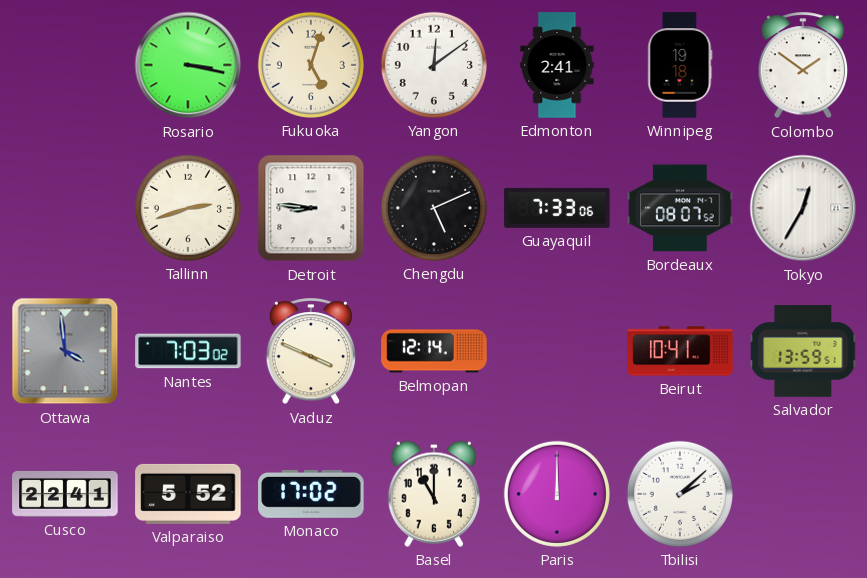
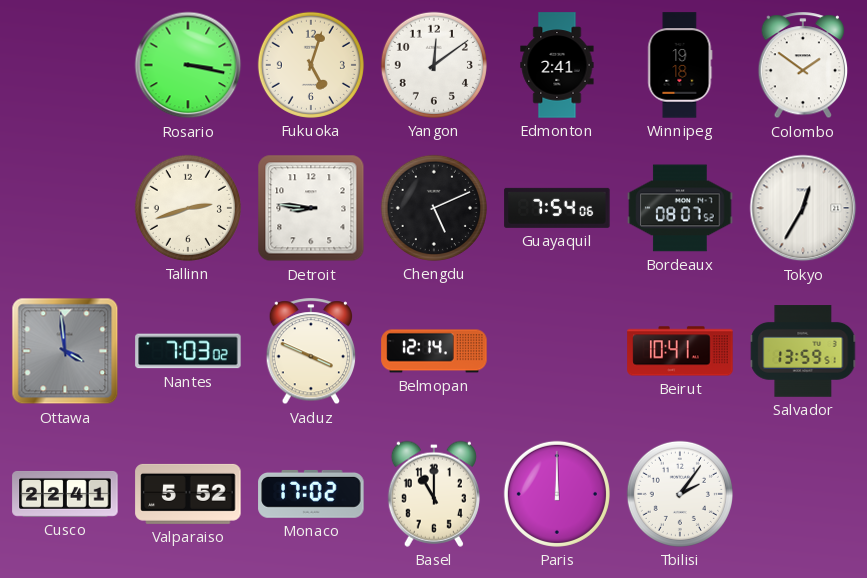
Guayaquil: 7:33 -> 7:54
Tbilisi: 2:08 -> 2:06
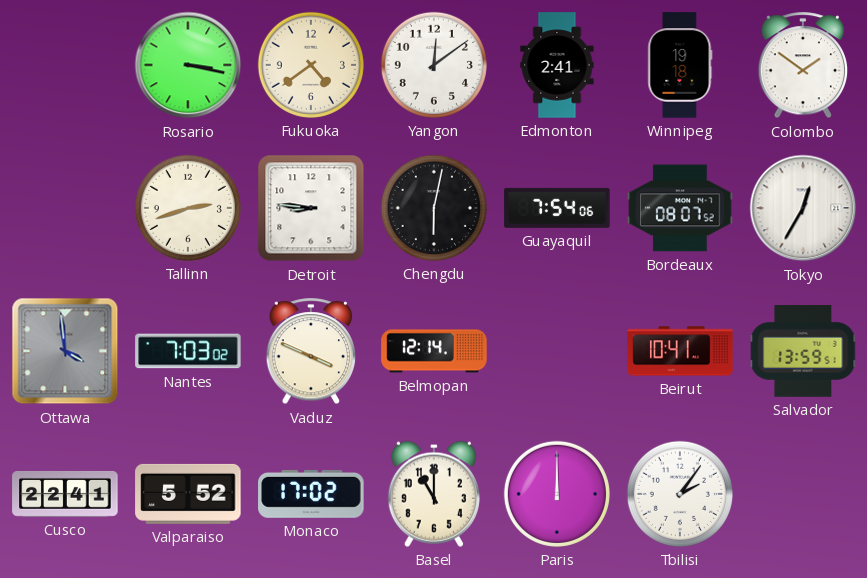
Fukuoka: 5:03 -> 4:39
Chengdu: 5:11 -> 6:02
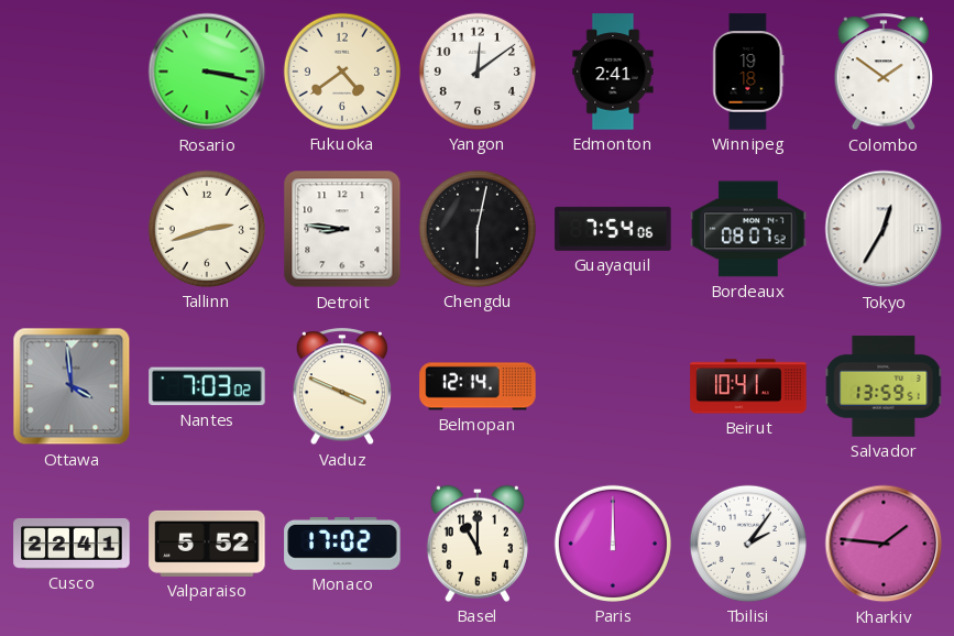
Kharkiv: none -> 1:46
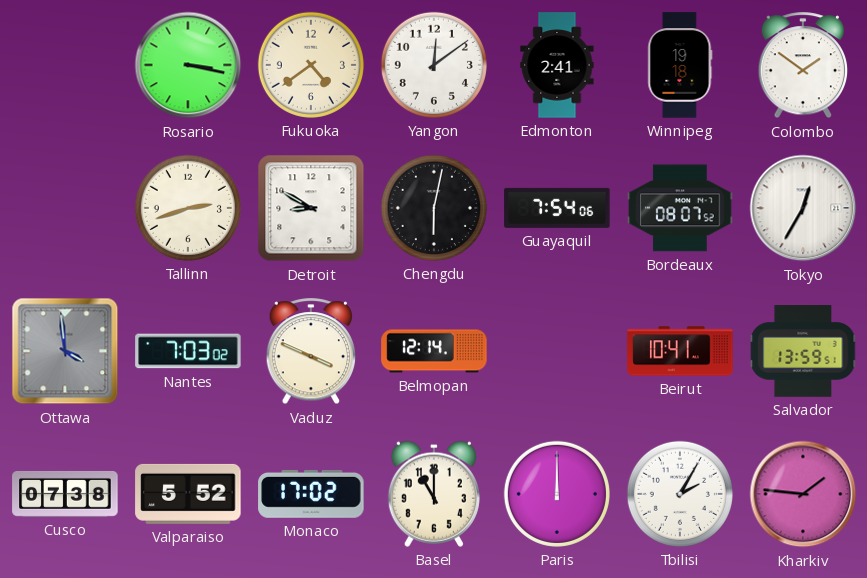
Detroit: 8:46 -> 8:50
Cusco: 22:41 -> 07:38
Tbilisi: 2:06 -> 2:05
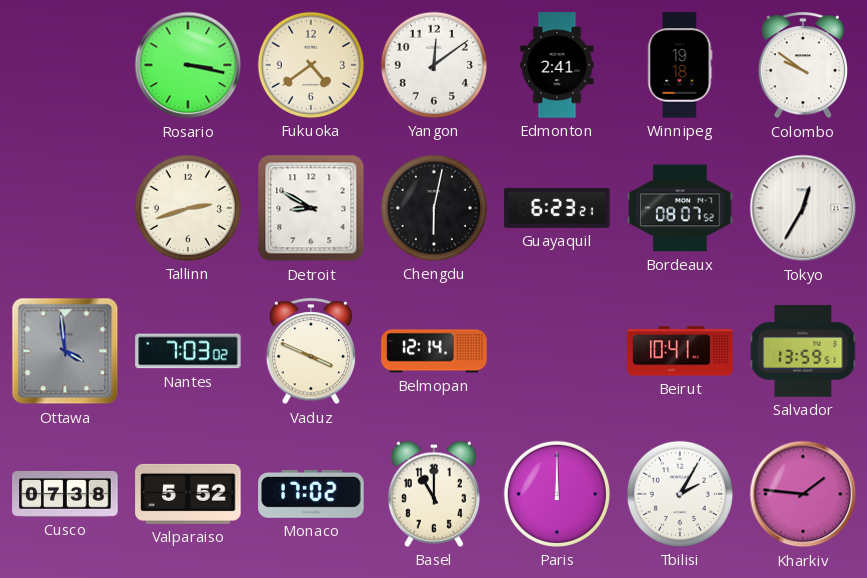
Colombo: 1:51 -> 9:51
Guayaquil: 7:54 -> 6:23
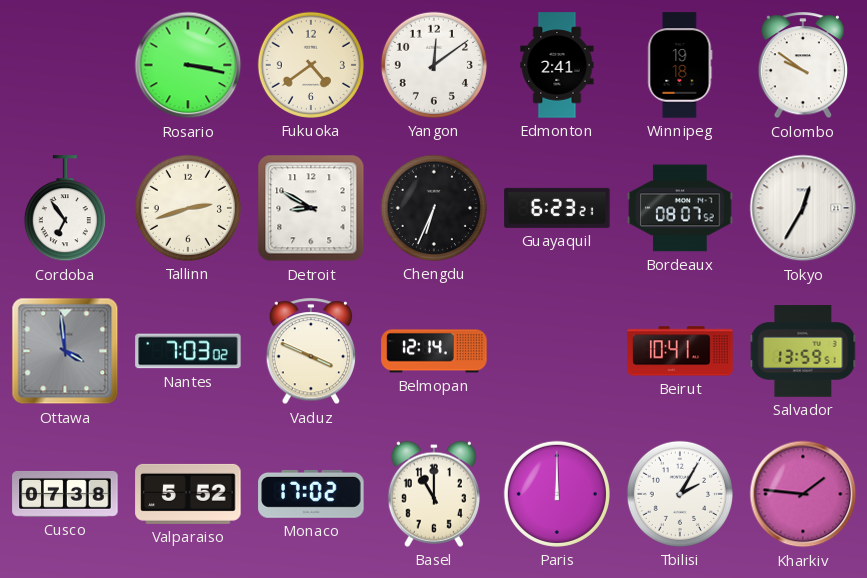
Cordoba: none -> 6:54
Chengdu: 6:02 -> 6:34
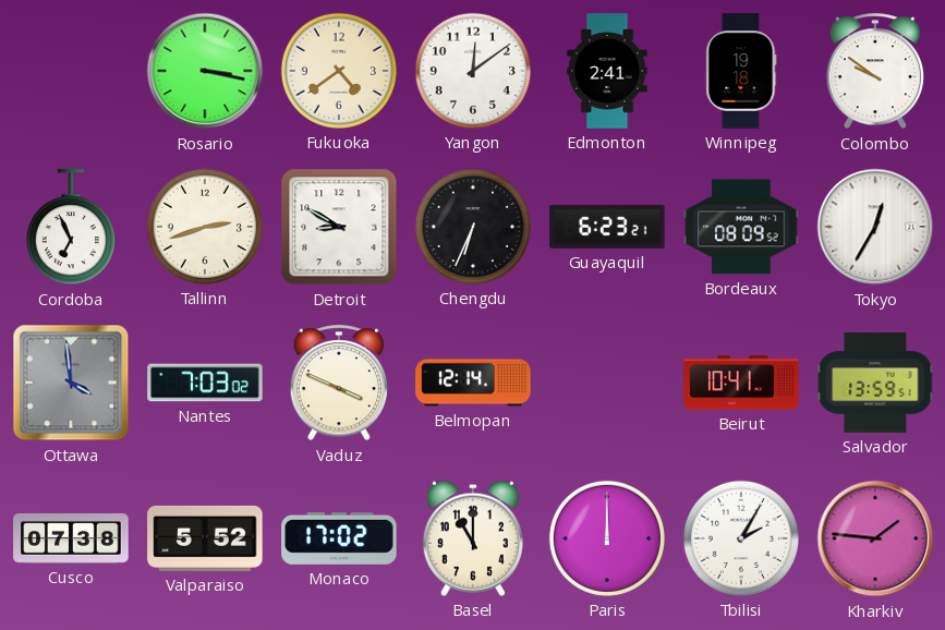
Cordoba: 6:54 -> 6:56
Bordeaux: 08:07 -> 08:09
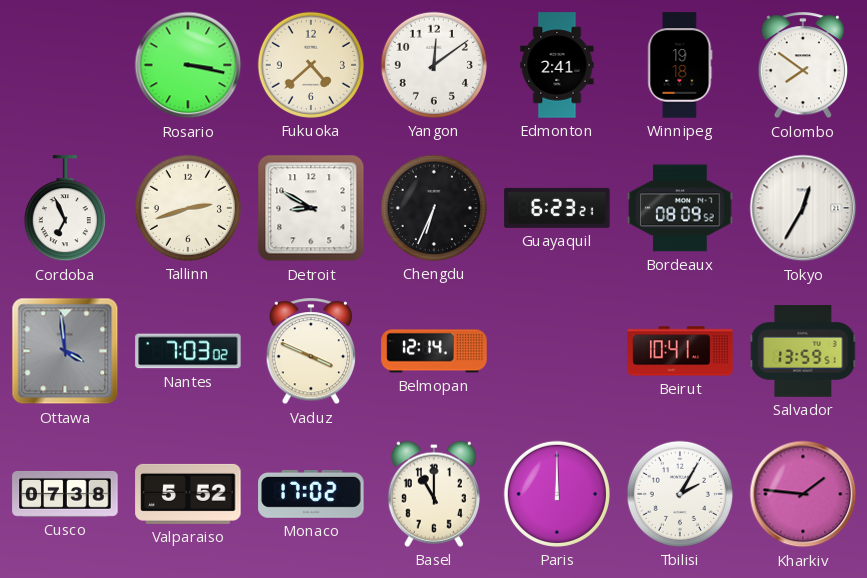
Fukuoka: 4:39 -> 4:38
Colombo: 9:51 -> 7:51
